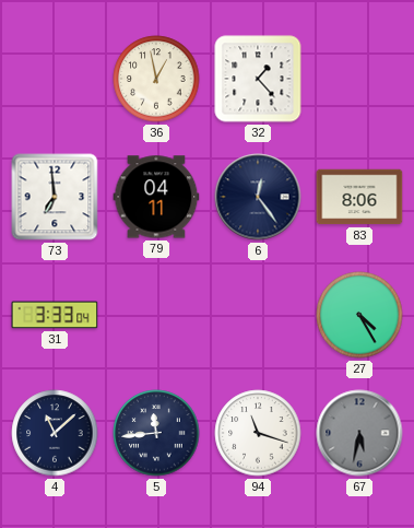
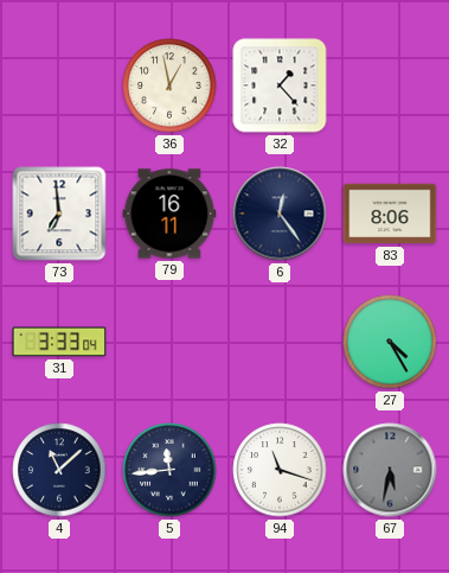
79: 04:11 -> 16:11
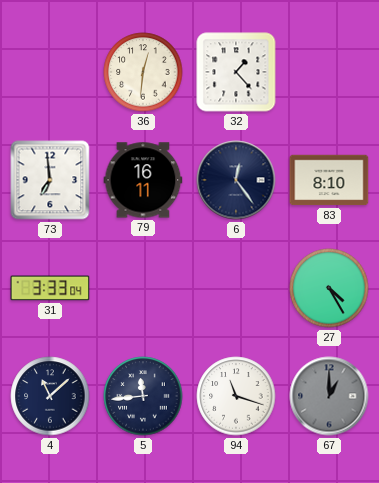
36: 12:58 -> 12:31
83: 8:06 -> 8:10
67: 5:32 -> 1:00
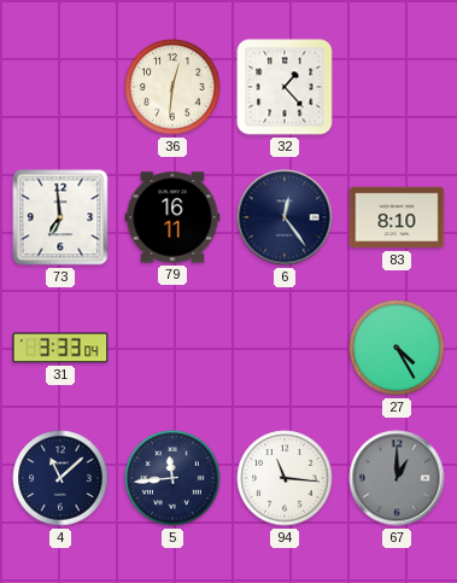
94: 11:18 -> 11:16
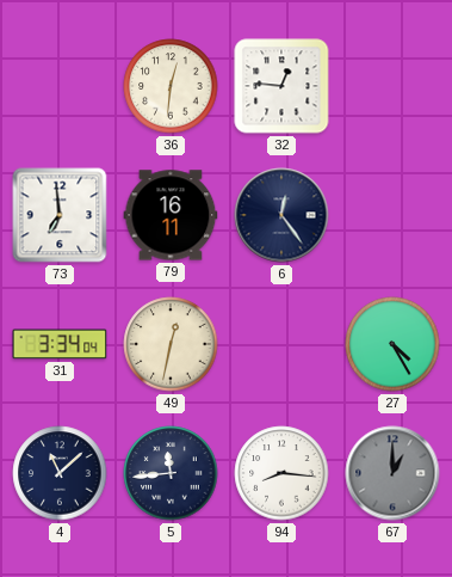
32: 1:23 -> 12:46
83: 8:10 -> none
31: 3:33 -> 3:34
49: none -> 12:32
94: 11:16 -> 8:16
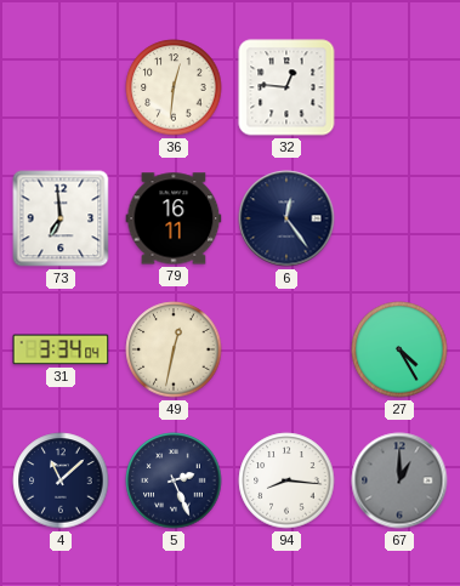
5: 11:44 -> 2:26
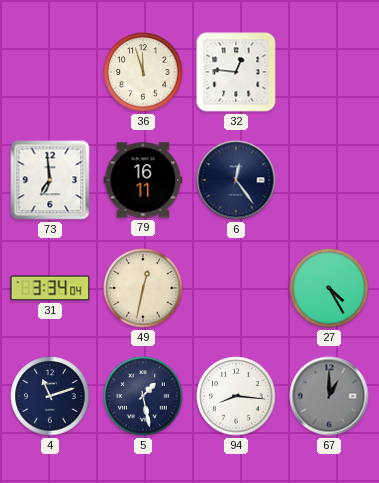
36: 12:31 -> 11:57
4: 11:08 -> 11:12
5: 2:26 -> 1:28
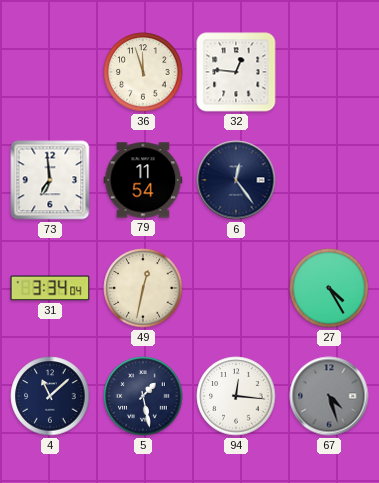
79: 16:11 -> 11:54
4: 11:12 -> 11:08
94: 8:16 -> 12:16
67: 1:00 -> 4:27
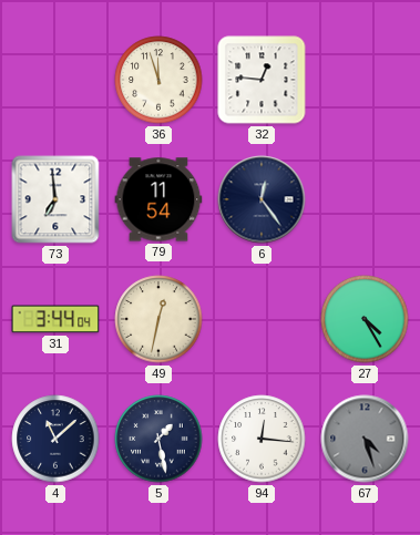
31: 3:34 -> 3:44
